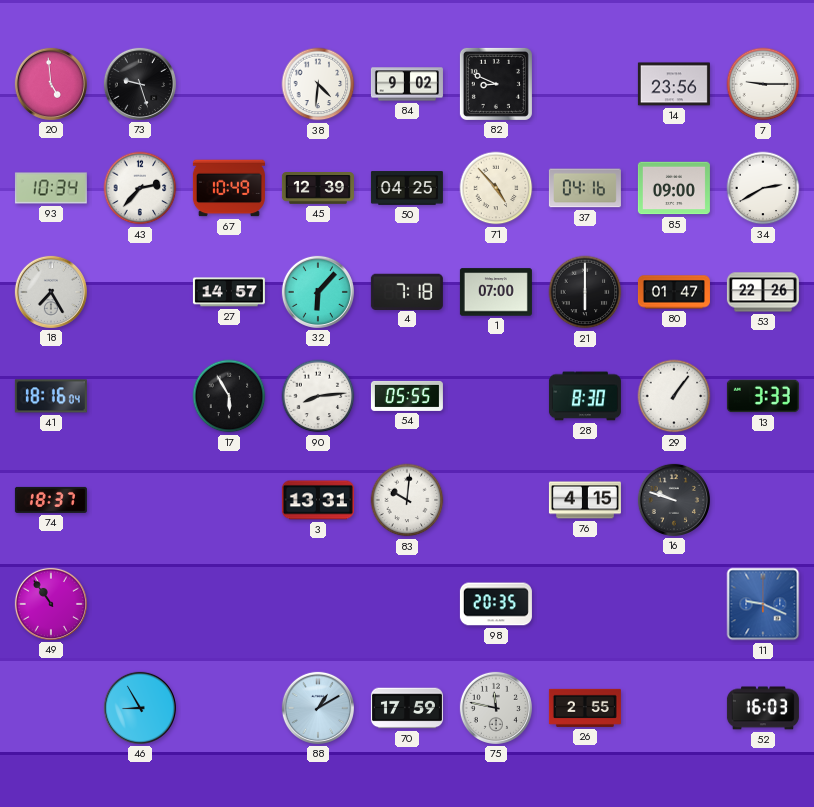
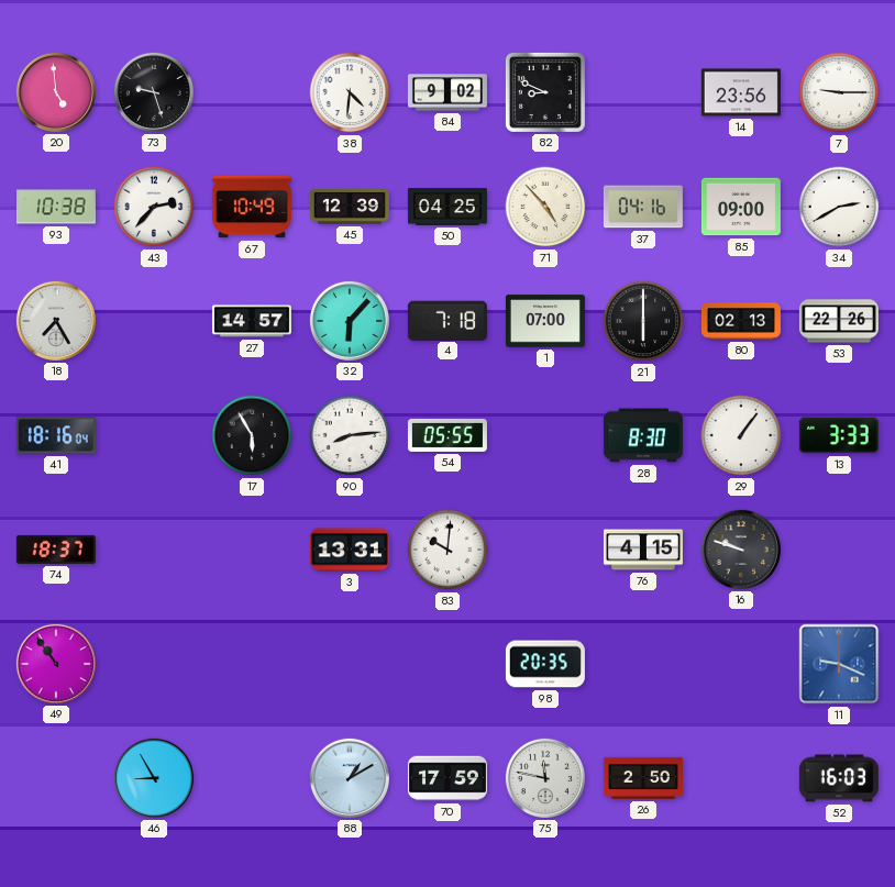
93: 10:34 -> 10:38
80: 01:47 -> 02:13
26: 2:55 -> 2:50
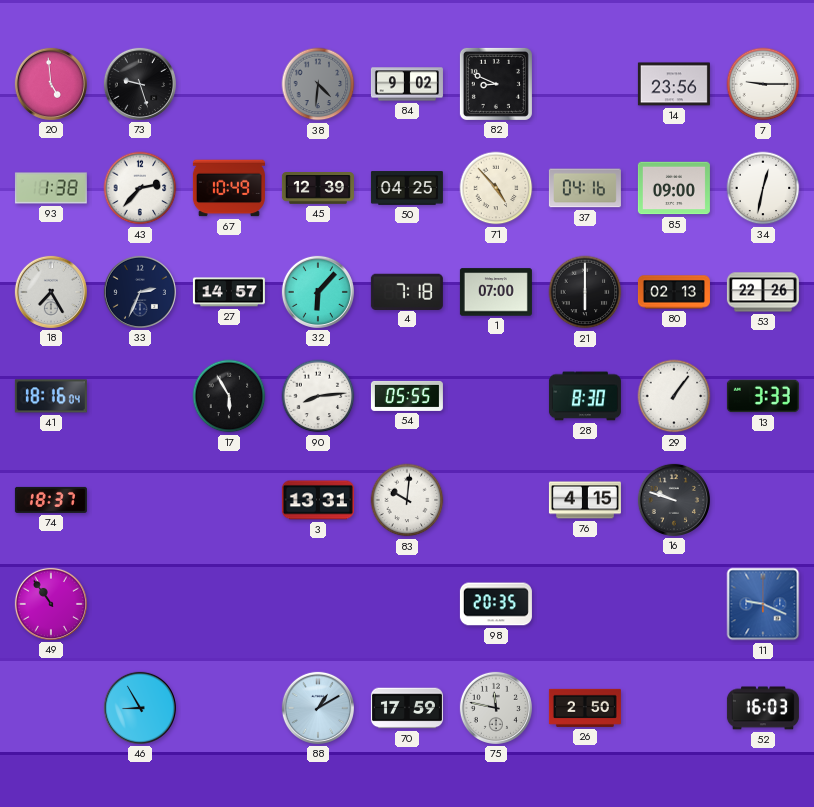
38 dial: white -> grey
93: 10:38 -> 1:38
34: 2:40 -> 12:32
33: none -> 2:34
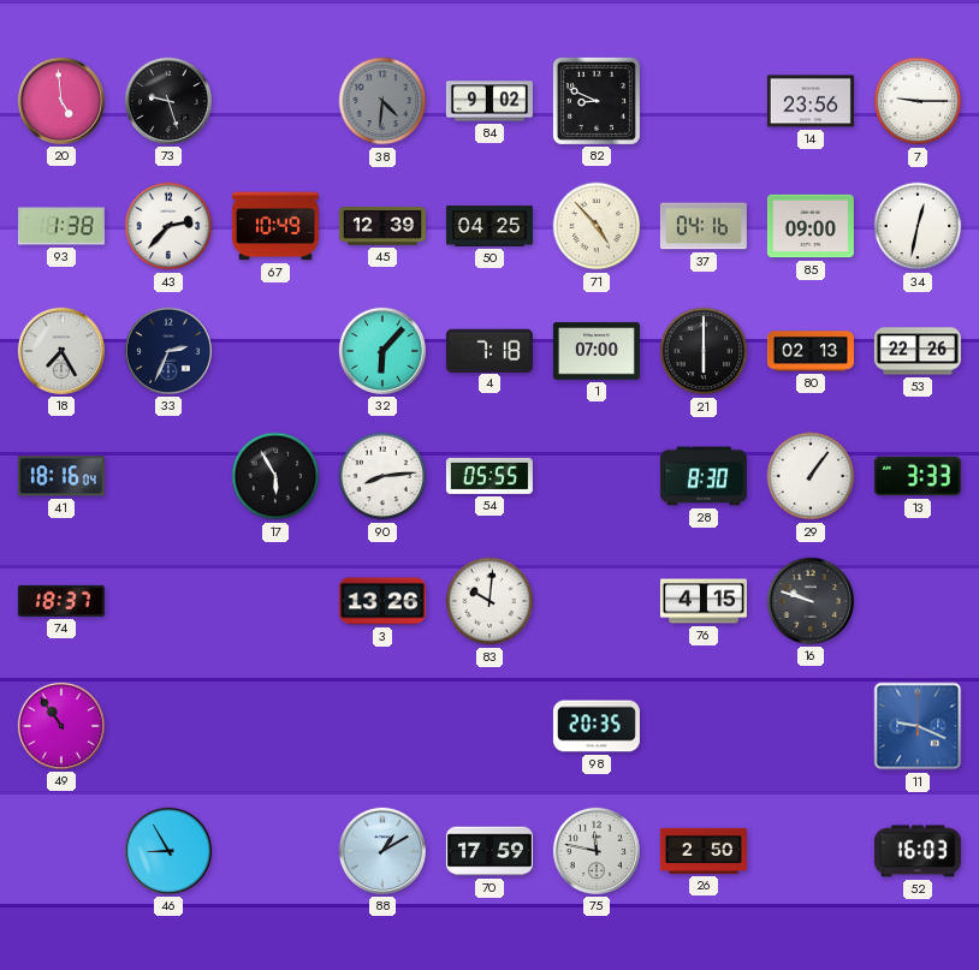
27: 14:57 -> none
3: 13:31 -> 13:26
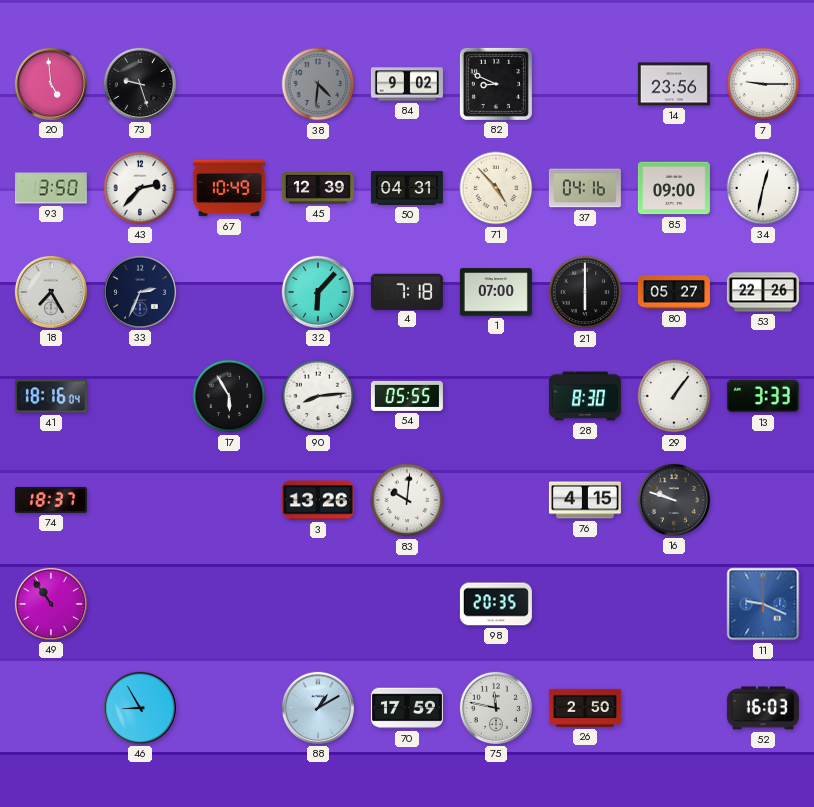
93: 1:38 -> 3:50
50: 04:25 -> 04:31
80: 02:13 -> 05:27
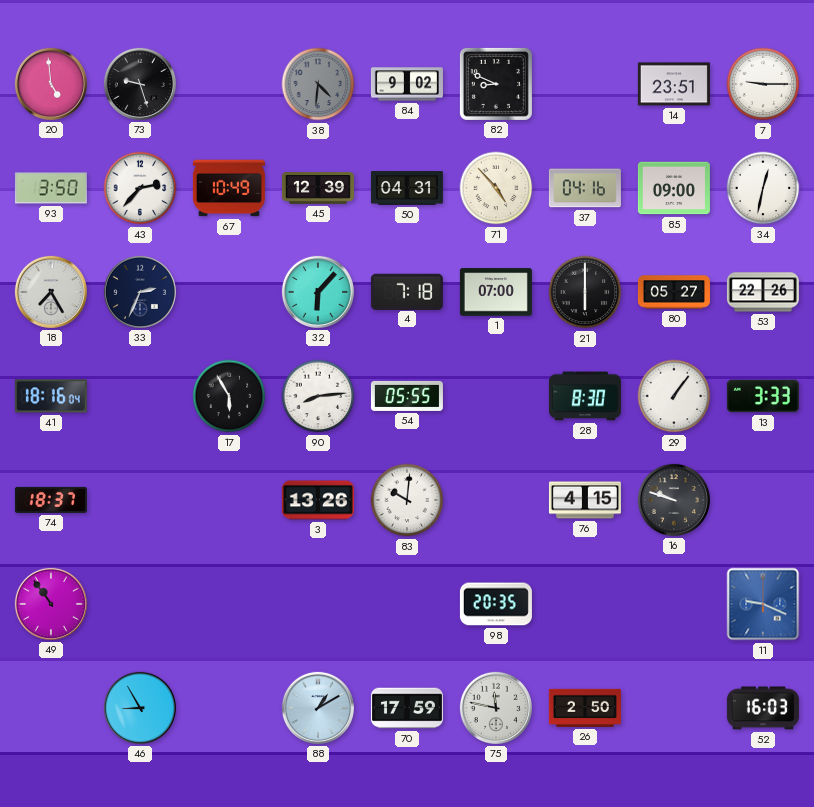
14: 23:56 -> 23:51
